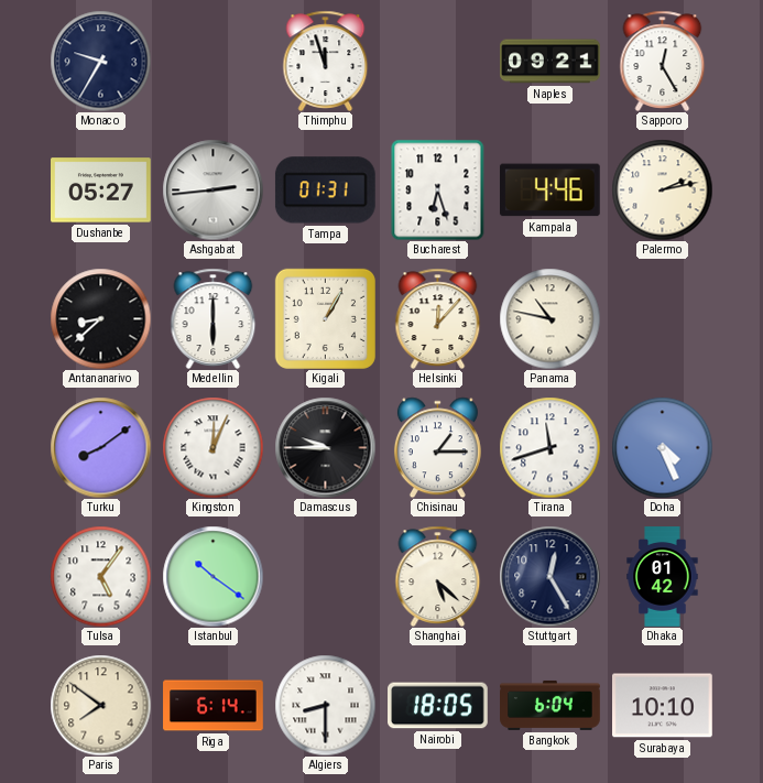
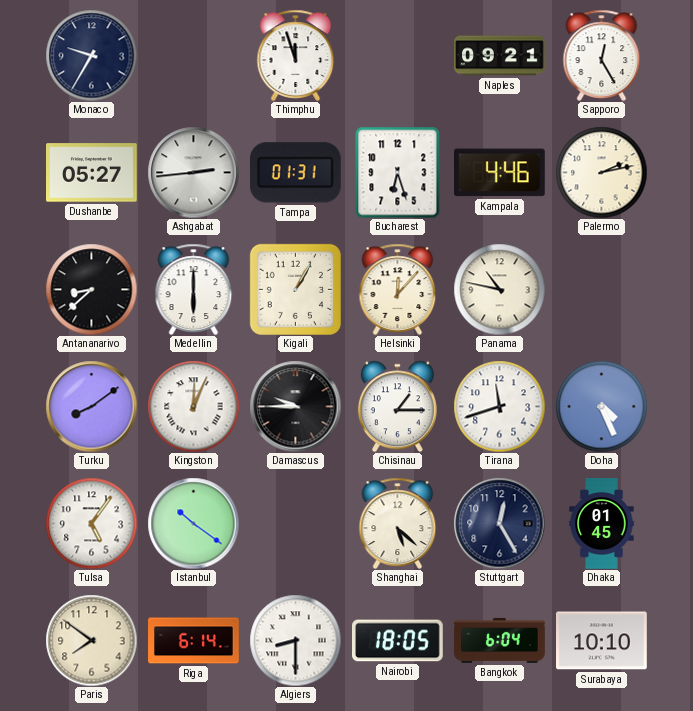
Dhaka: 01:42 -> 01:45
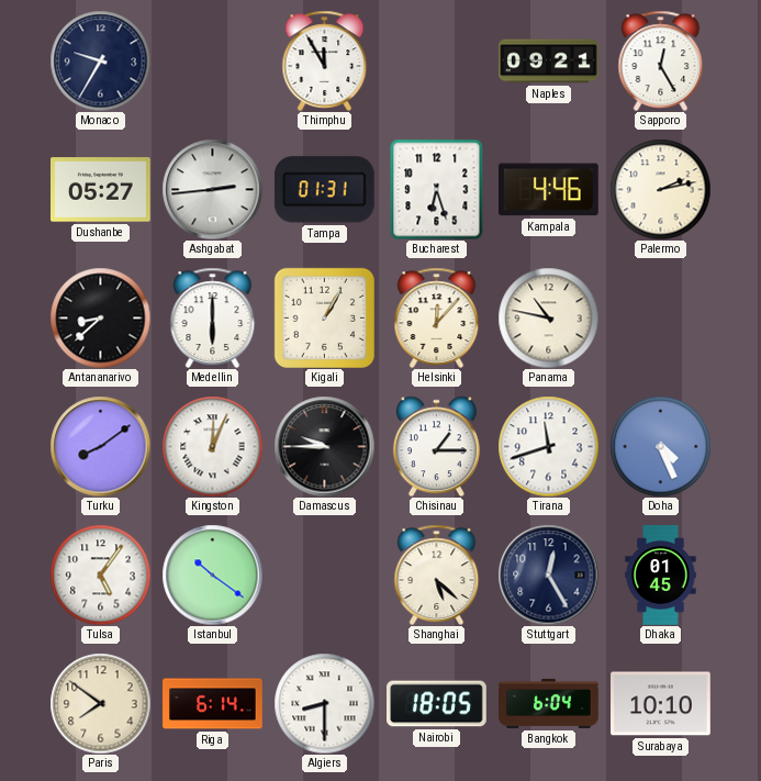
Thimphu: 11:57 -> 11:55
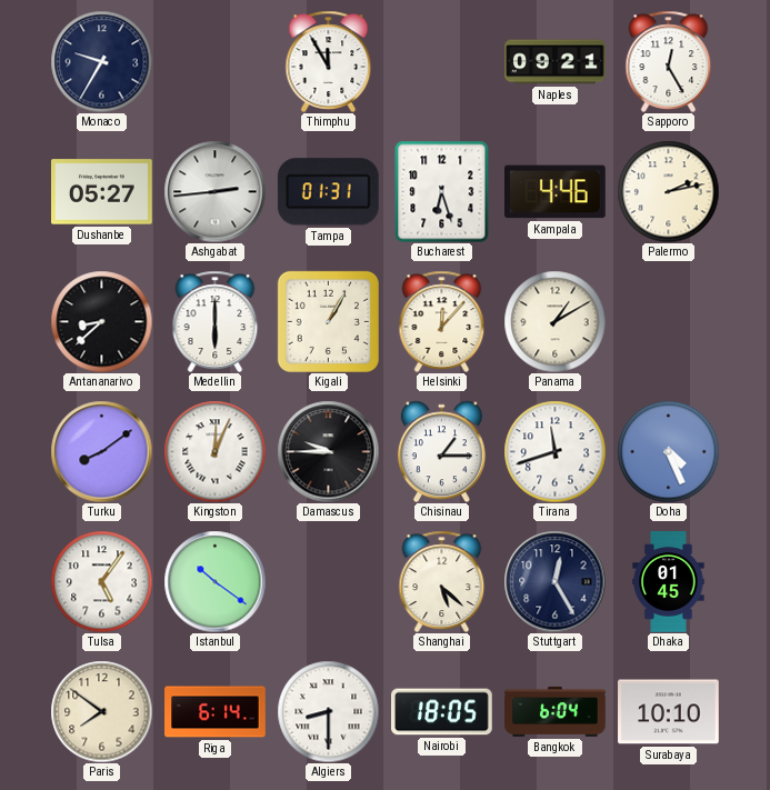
Panama: 10:47 -> 1:10
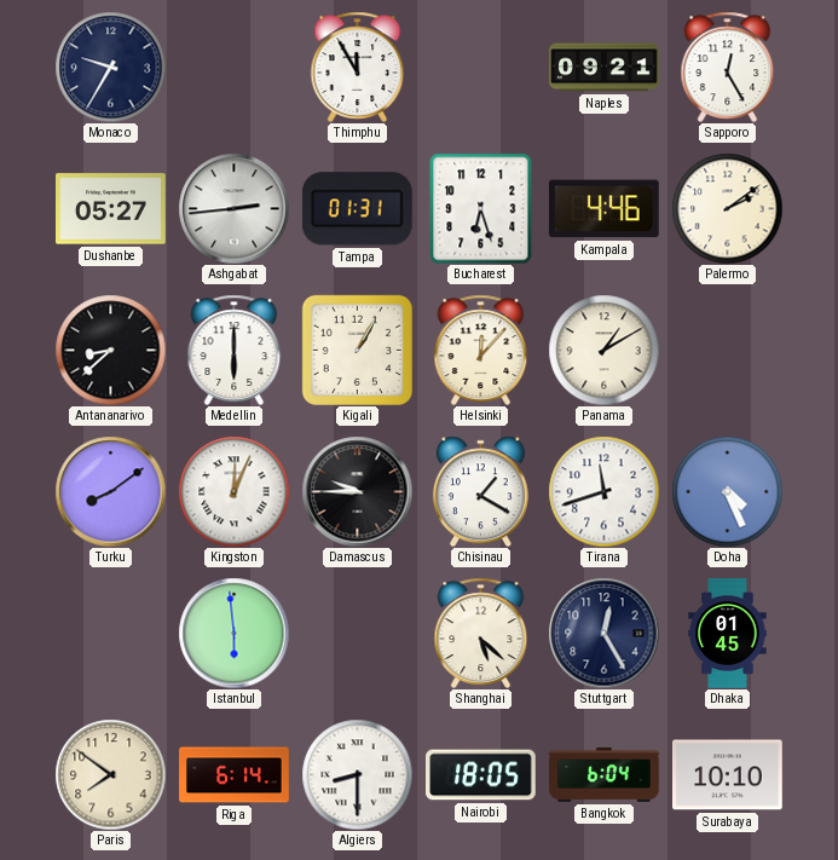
Palermo: 2:13 -> 2:09
Chisinau: 1:15 -> 1:20
Tulsa: 5:06 -> none
Istanbul: 10:21 -> 5:59
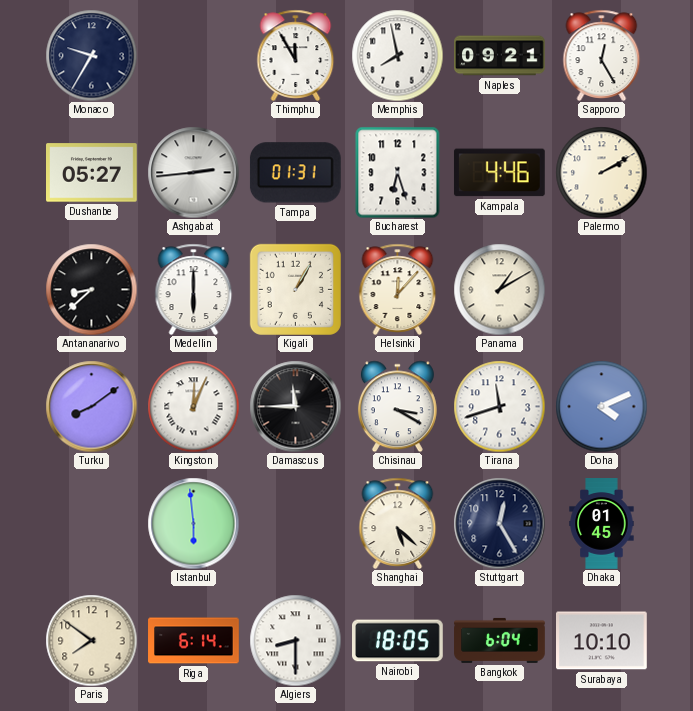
Memphis: none -> 7:58
Palermo: 2:09 -> 2:10
Damascus: 9:45 -> 11:45
Chisinau: 1:20 -> 3:20
Doha: 4:26 -> 4:11
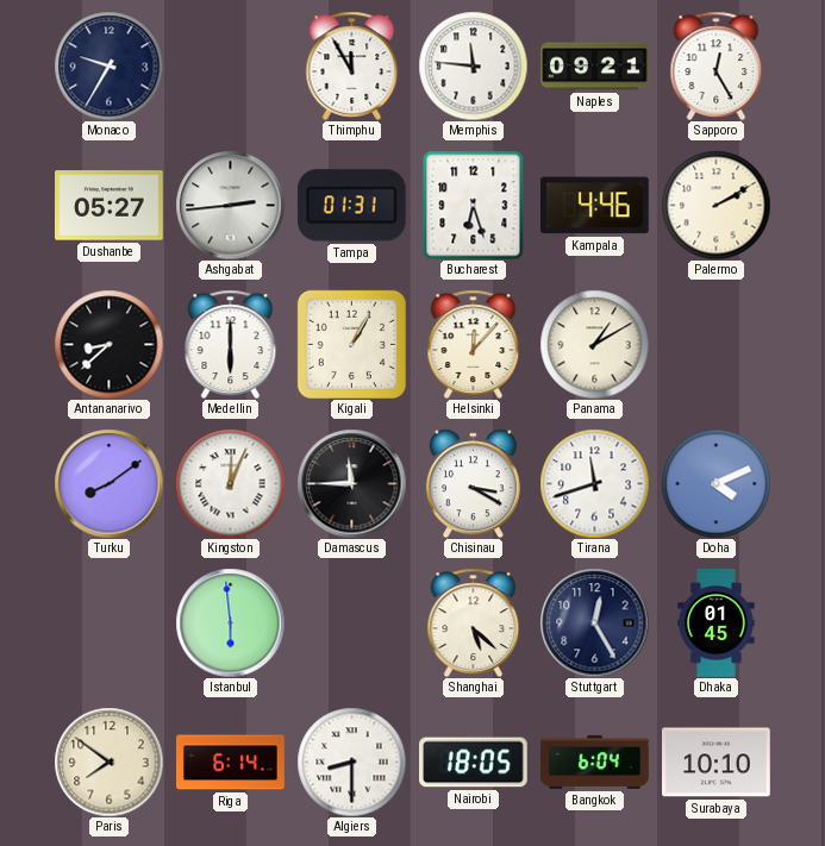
Memphis: 7:58 -> 11:46
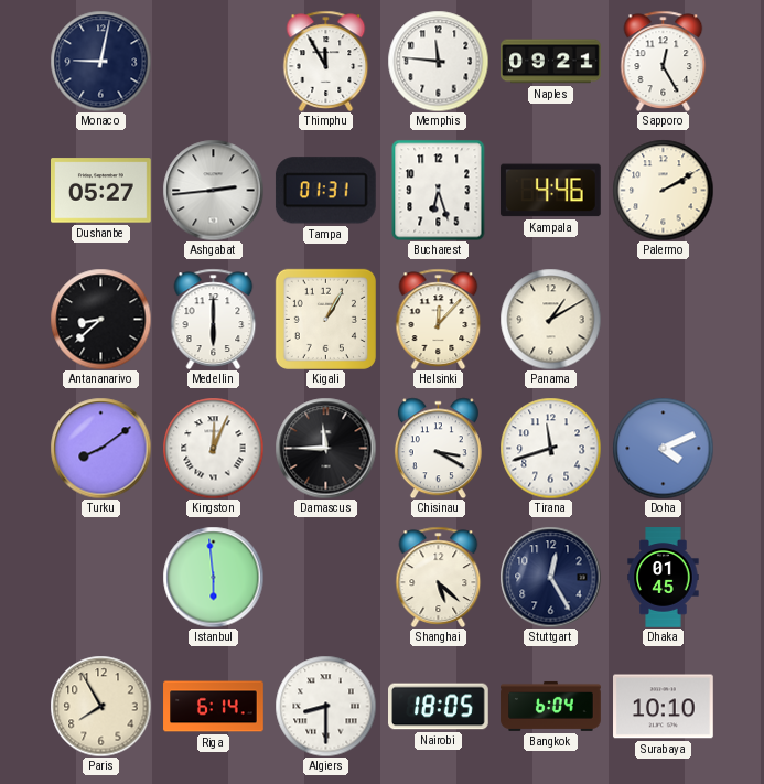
Monaco: 9:35 -> 9:02
Paris: 7:51 -> 7:55
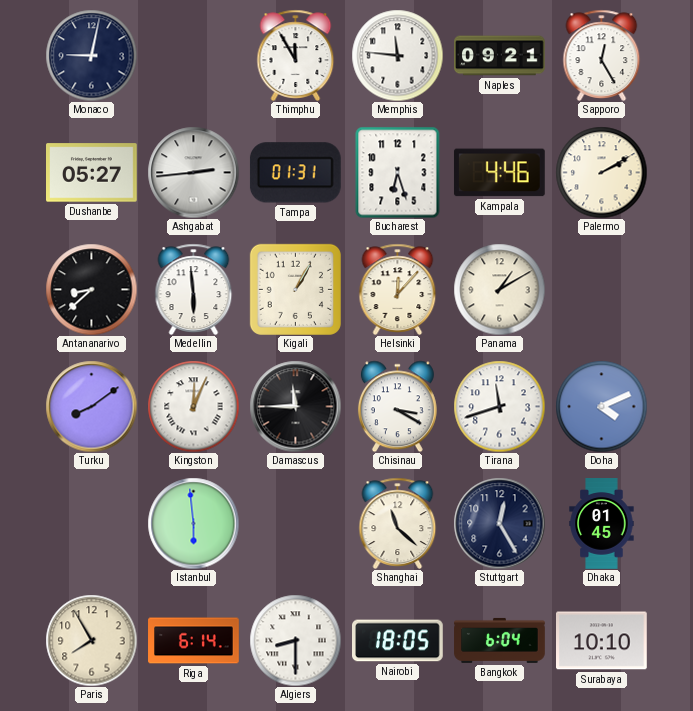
Medellin: 6:00 -> 5:59
Shanghai: 5:22 -> 11:22
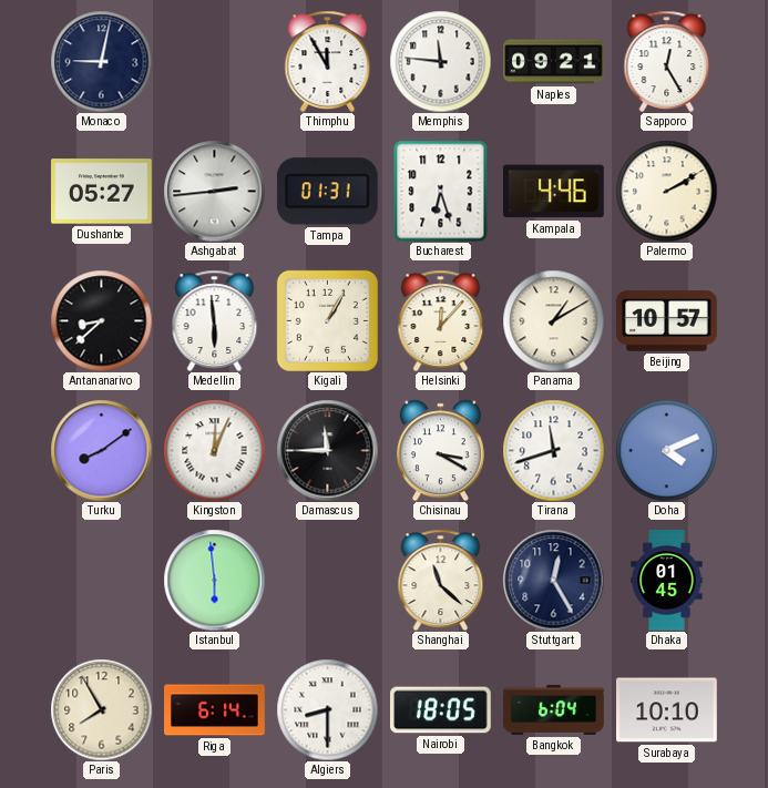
Beijing: none -> 10:57
